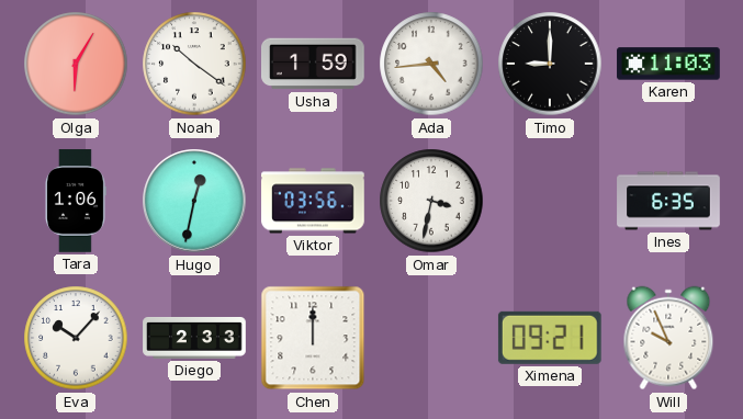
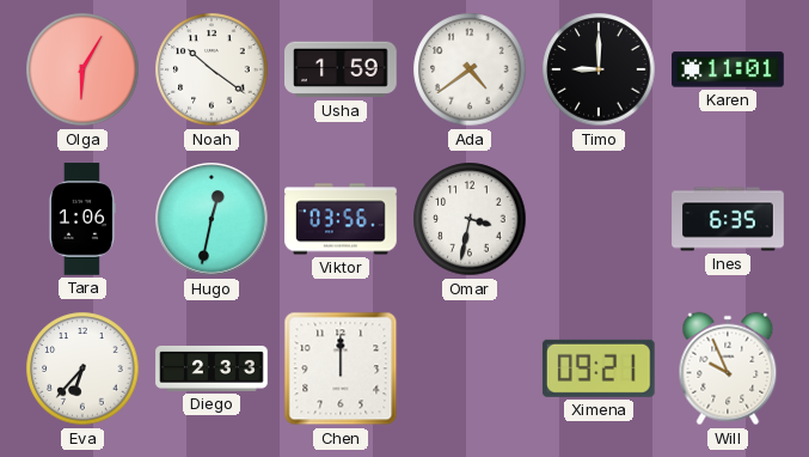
Ada: 4:44 -> 4:39
Karen: 11:03 -> 11:01
Eva: 10:07 -> 6:37
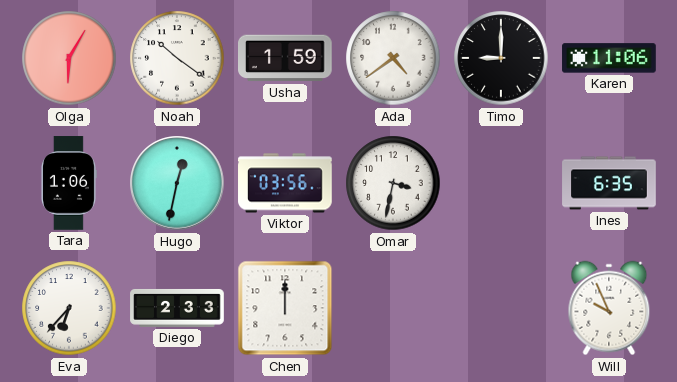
Karen: 11:01 -> 11:06
Ximena: 09:21 -> none
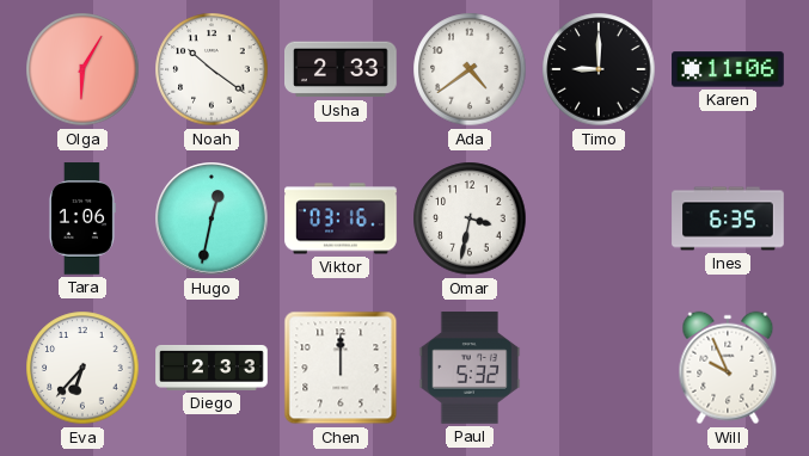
Usha: 1:59 -> 2:33
Viktor: 03:56 -> 03:16
Paul: none -> 5:32
